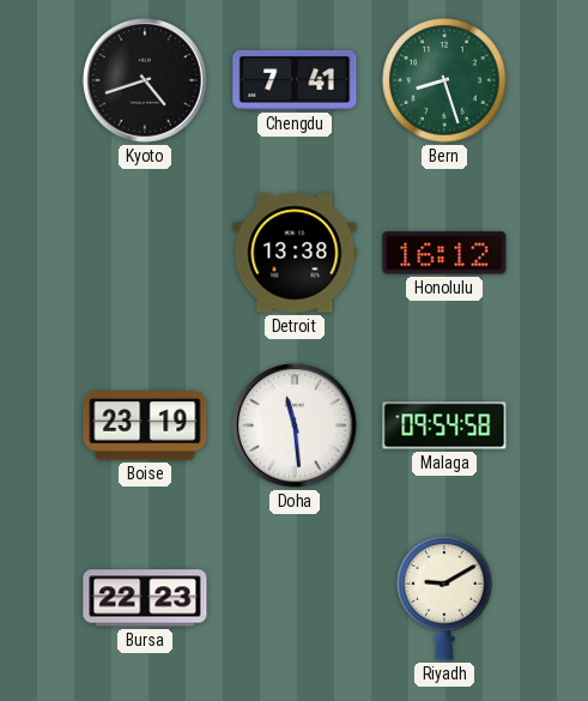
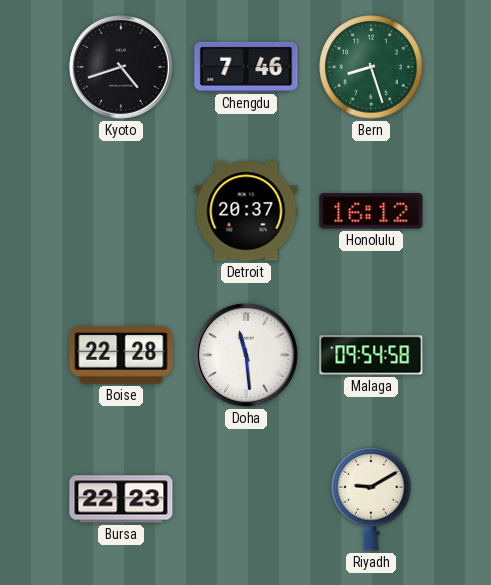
Chengdu: 7:41 -> 7:46
Detroit: 13:38 -> 20:37
Boise: 23:19 -> 22:28
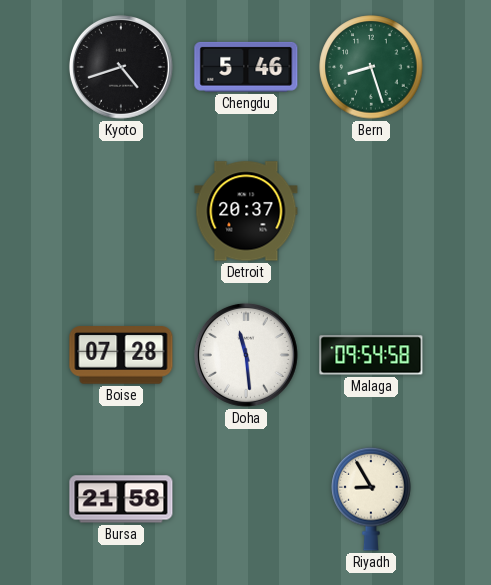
Chengdu: 7:46 -> 5:46
Honolulu: 16:12 -> none
Boise: 22:28 -> 07:28
Bursa: 22:23 -> 21:58
Riyadh: 9:10 -> 8:55
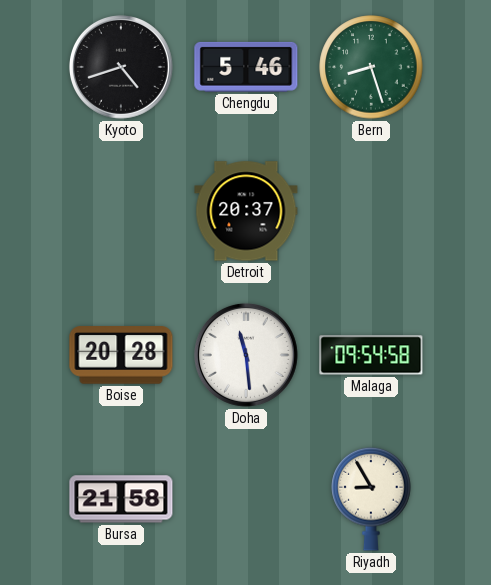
Boise: 07:28 -> 20:28
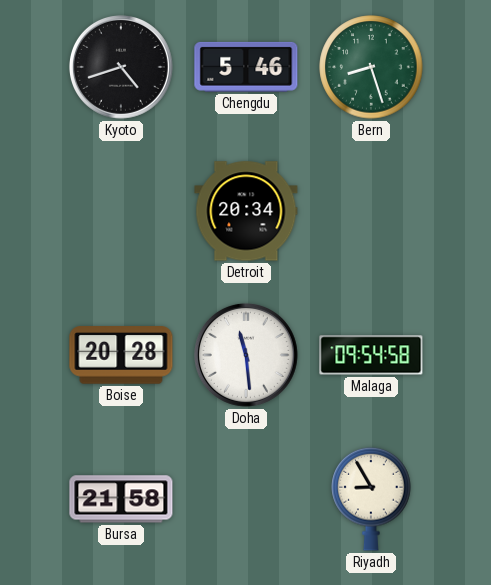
Detroit: 20:37 -> 20:34
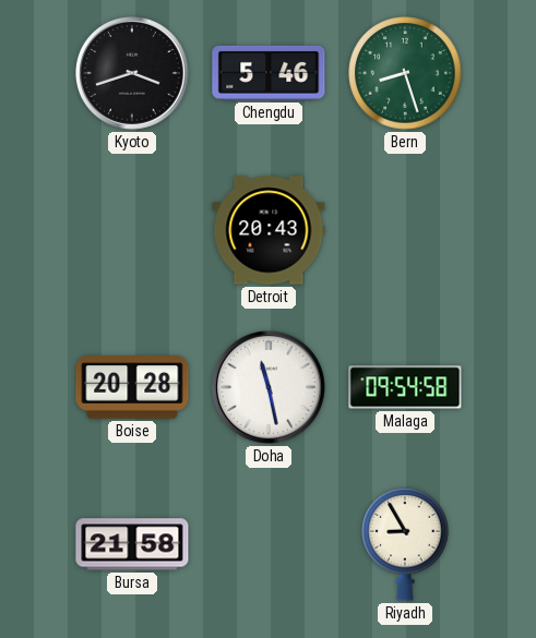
Kyoto: 4:42 -> 3:42
Detroit: 20:34 -> 20:43
Doha: 11:29 -> 11:28
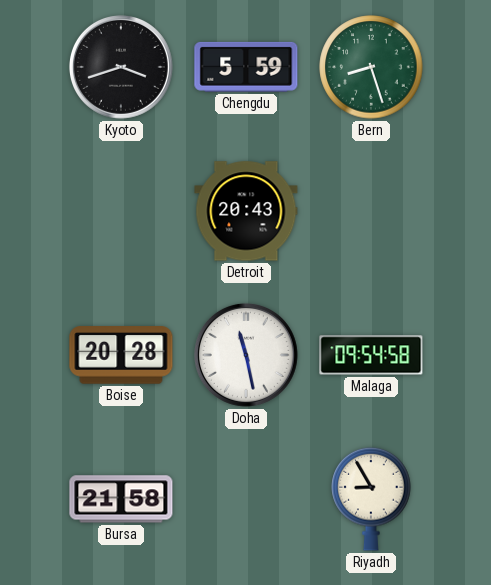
Chengdu: 5:46 -> 5:59
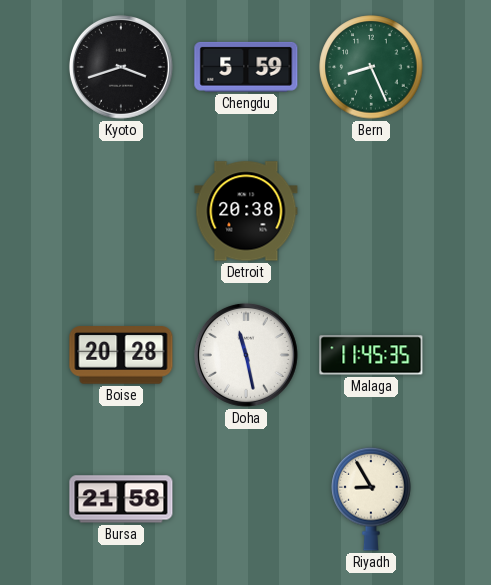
Bern: 8:27 -> 8:26
Detroit: 20:43 -> 20:38
Malaga: 09:54 -> 11:45
